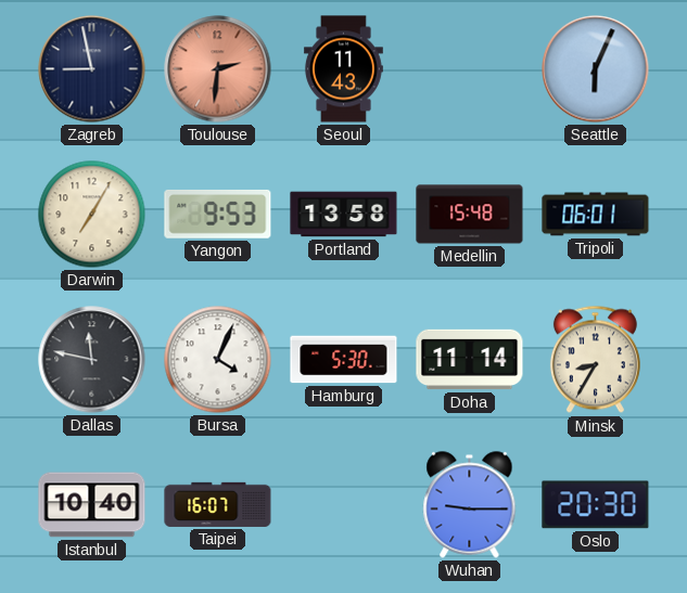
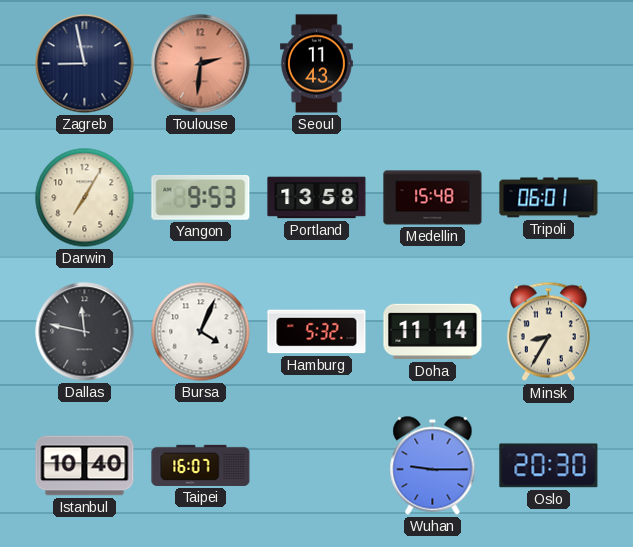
Seattle: 6:04 -> none
Hamburg: 5:30 -> 5:32
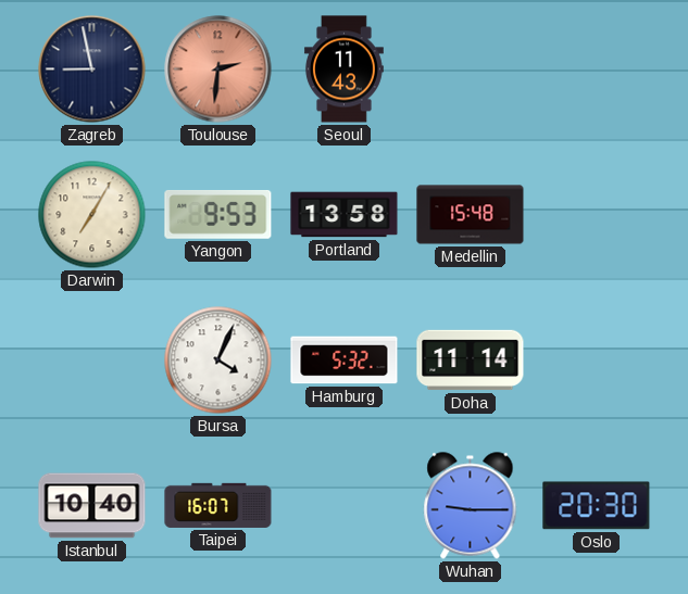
Tripoli: 06:01 -> none
Dallas: 11:47 -> none
Minsk: 8:35 -> none
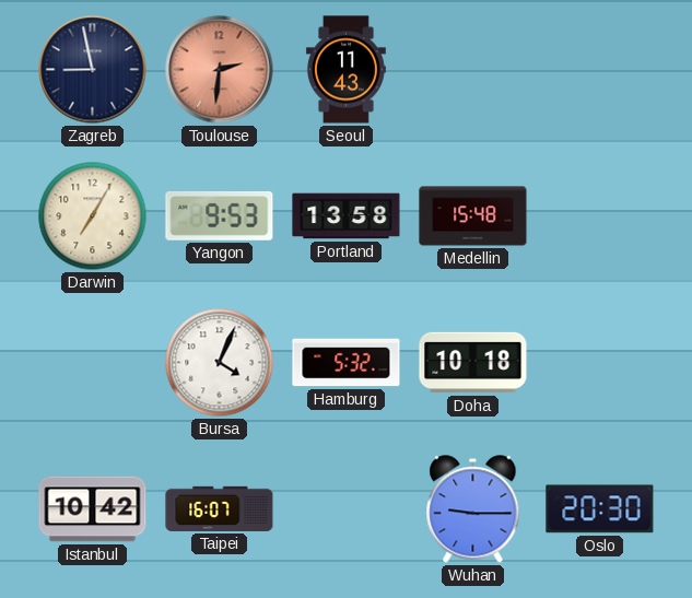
Doha: 11:14 -> 10:18
Istanbul: 10:40 -> 10:42
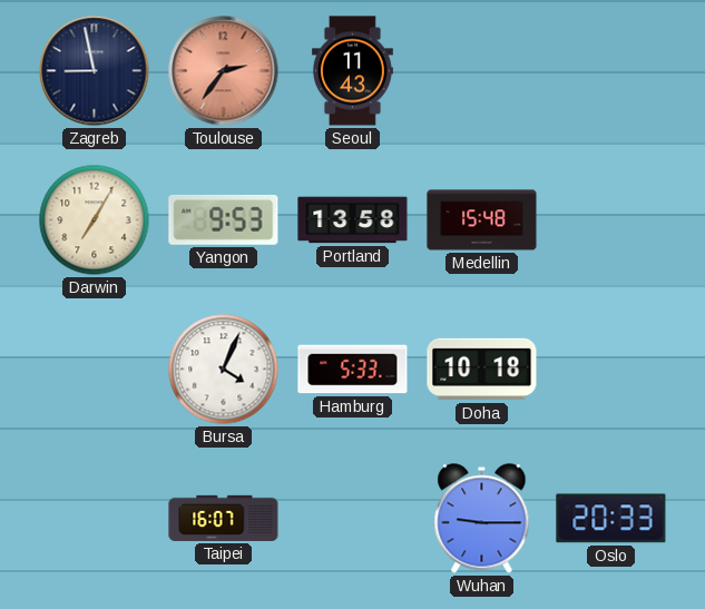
Toulouse: 2:31 -> 2:36
Hamburg: 5:32 -> 5:33
Istanbul: 10:42 -> none
Oslo: 20:30 -> 20:33
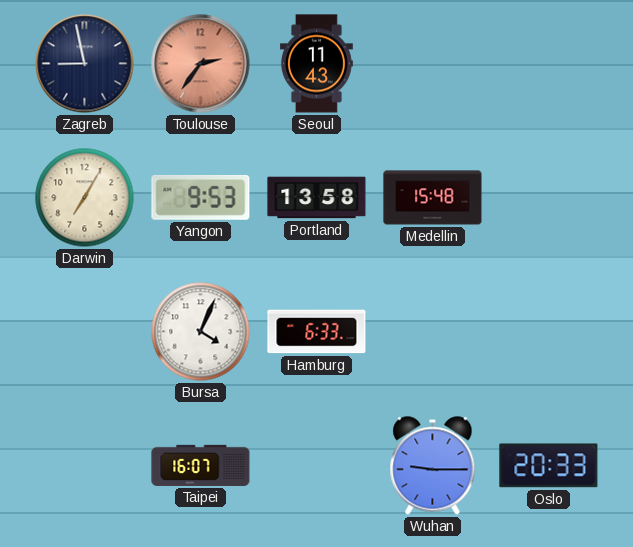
Hamburg: 5:33 -> 6:33
Doha: 10:18 -> none
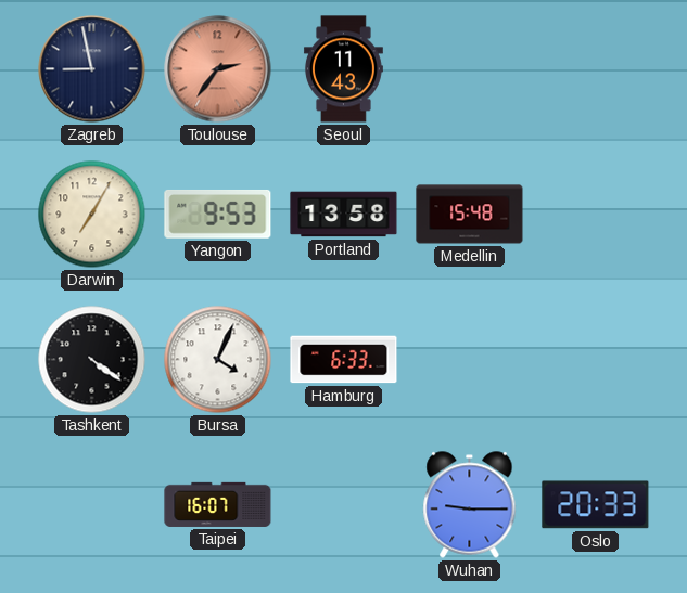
Tashkent: none -> 4:21
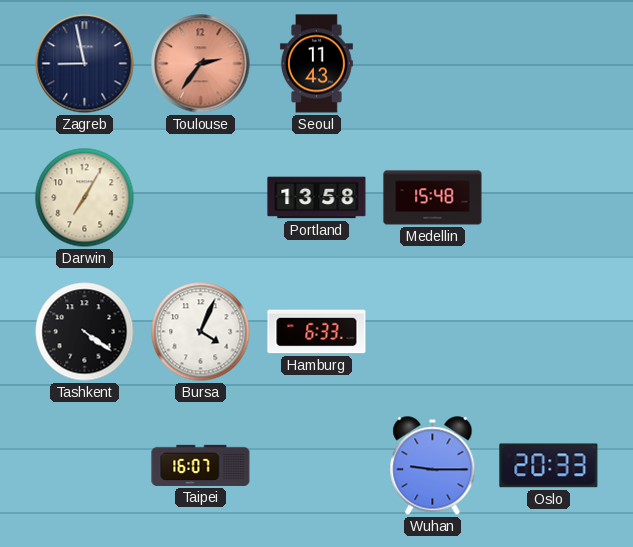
Yangon: 9:53 -> none
